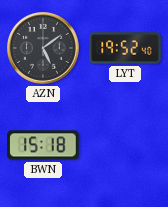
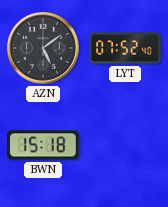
LYT: 19:52 -> 07:52
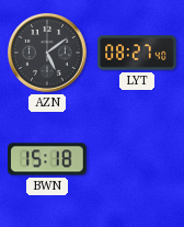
LYT: 07:52 -> 08:27
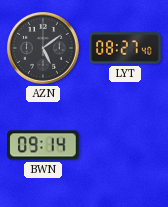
BWN: 15:18 -> 09:14
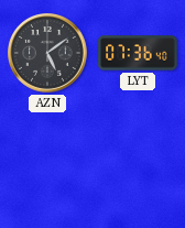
LYT: 08:27 -> 07:36
BWN: 09:14 -> none
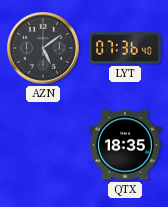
QTX: none -> 18:35
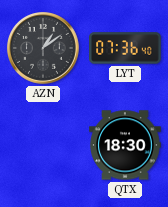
AZN: 5:09 -> 1:09
QTX: 18:35 -> 18:30
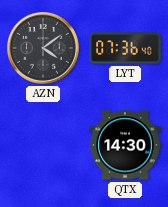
AZN: 1:09 -> 4:09
QTX: 18:30 -> 14:30
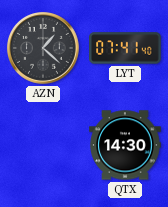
AZN: 4:09 -> 1:22
LYT: 07:36 -> 07:41
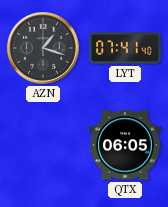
AZN: 1:22 -> 1:18
QTX: 14:30 -> 06:05
